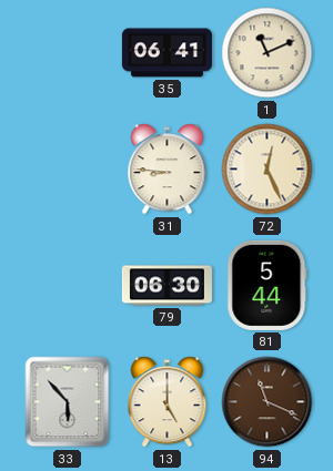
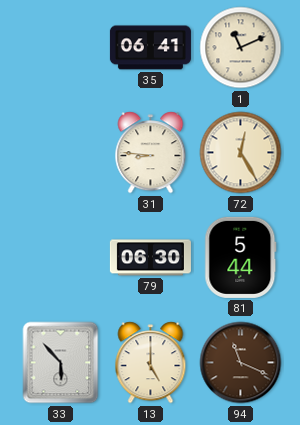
72: 12:26 -> 12:25
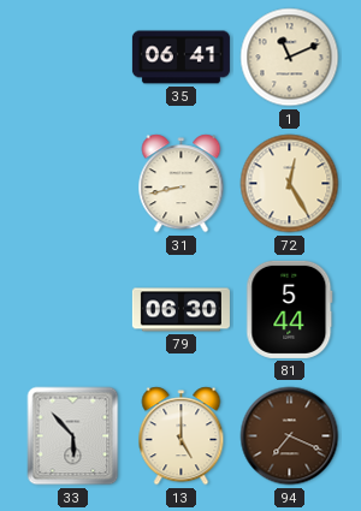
31: 8:46 -> 8:43
94: 11:19 -> 7:19
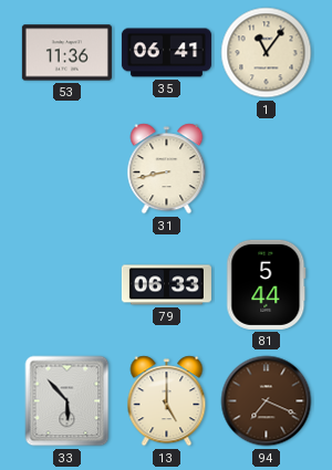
53: none -> 11:36
1: 11:11 -> 11:06
72: 12:25 -> none
79: 06:30 -> 06:33
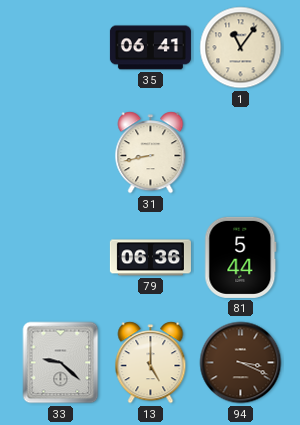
53: 11:36 -> none
79: 06:33 -> 06:36
33: 5:53 -> 9:22
94: 7:19 -> 3:19
